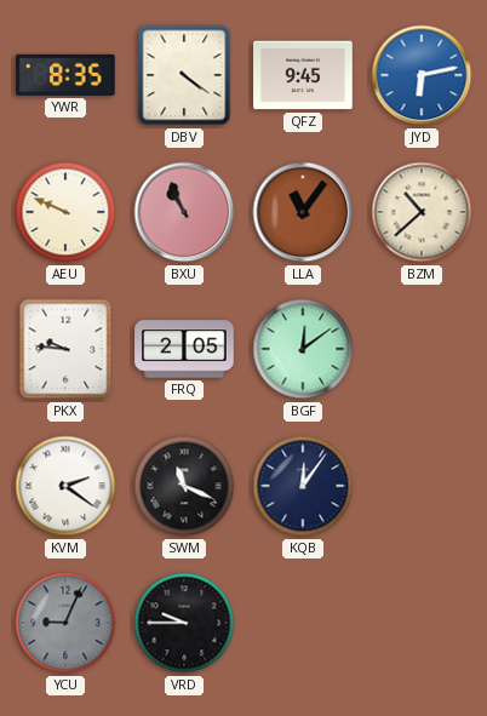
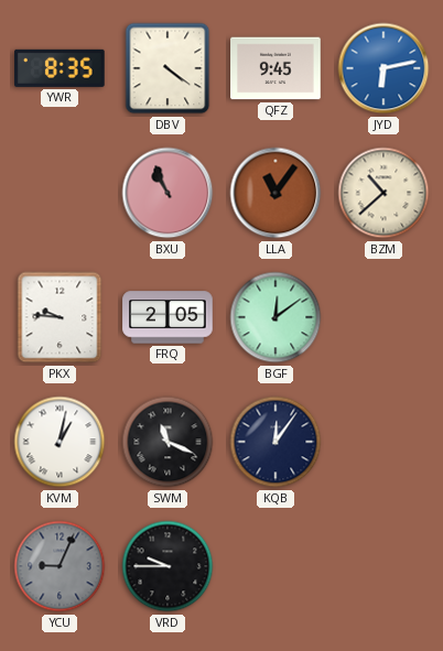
AEU: 9:49 -> none
KVM: 2:21 -> 1:02
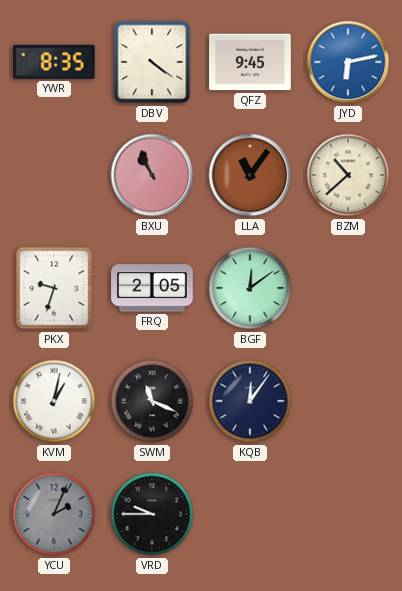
PKX: 9:46 -> 9:33
YCU: 9:04 -> 2:04
